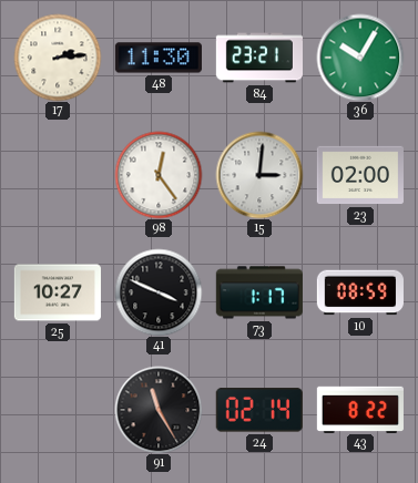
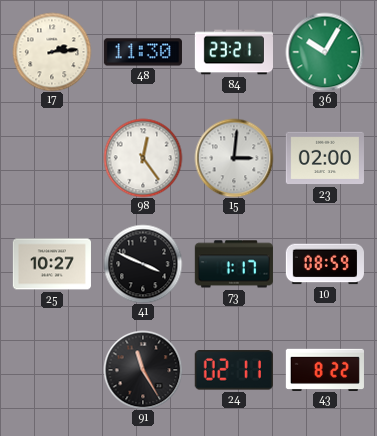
24: 02:14 -> 02:11
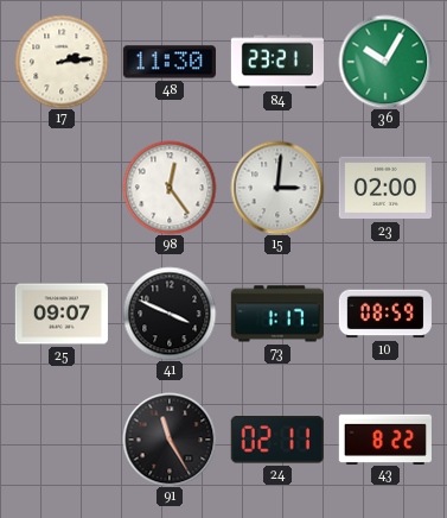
25: 10:27 -> 09:07
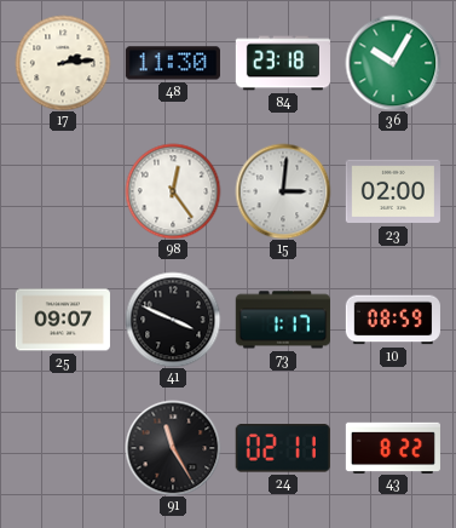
84: 23:21 -> 23:18
